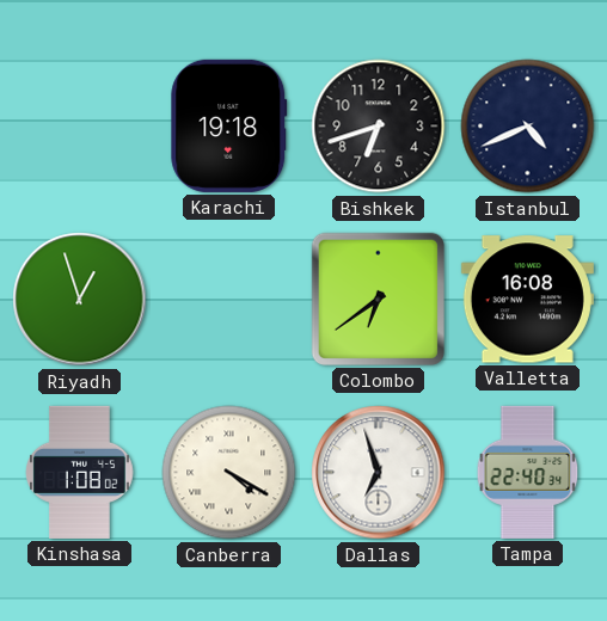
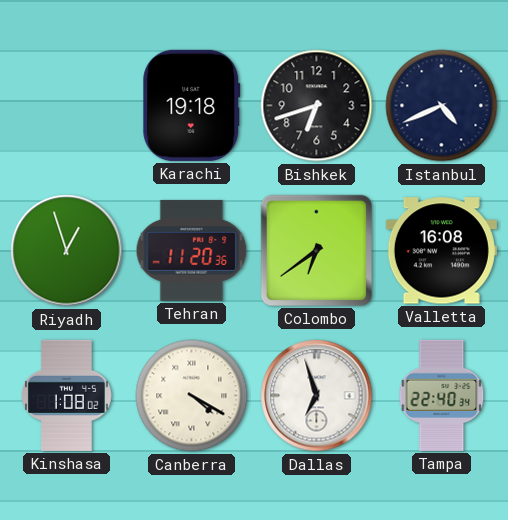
Tehran: none -> 11:20
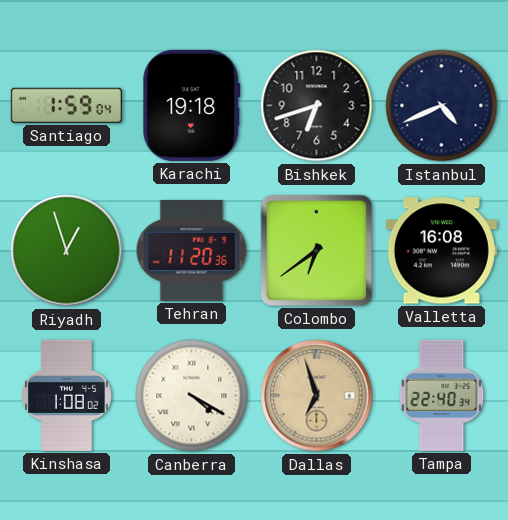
Santiago: none -> 1:59
Dallas dial: white -> champagne
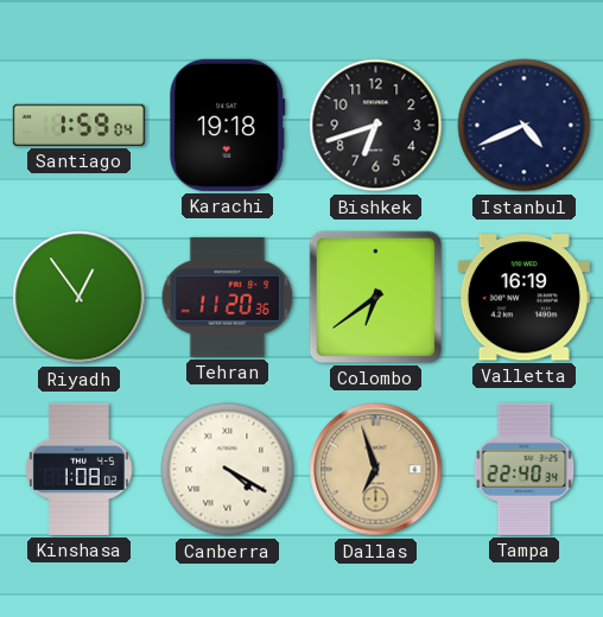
Riyadh: 12:57 -> 12:54
Valletta: 16:08 -> 16:19
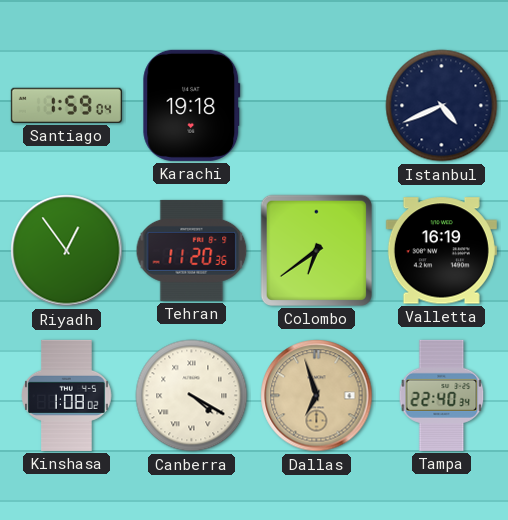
Bishkek: 6:42 -> none
